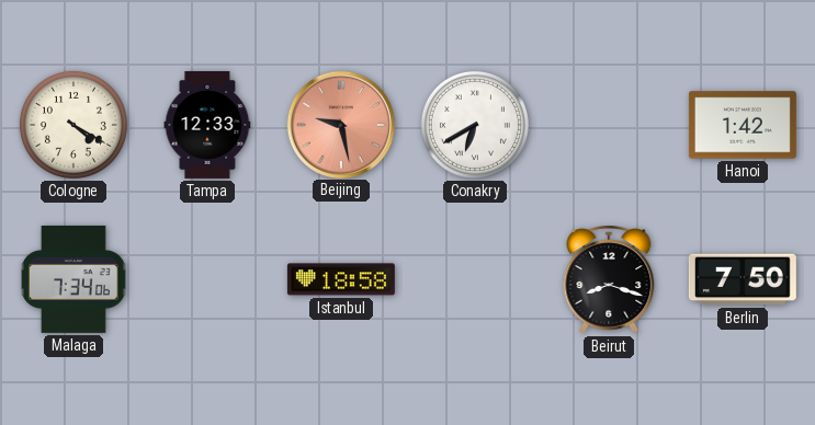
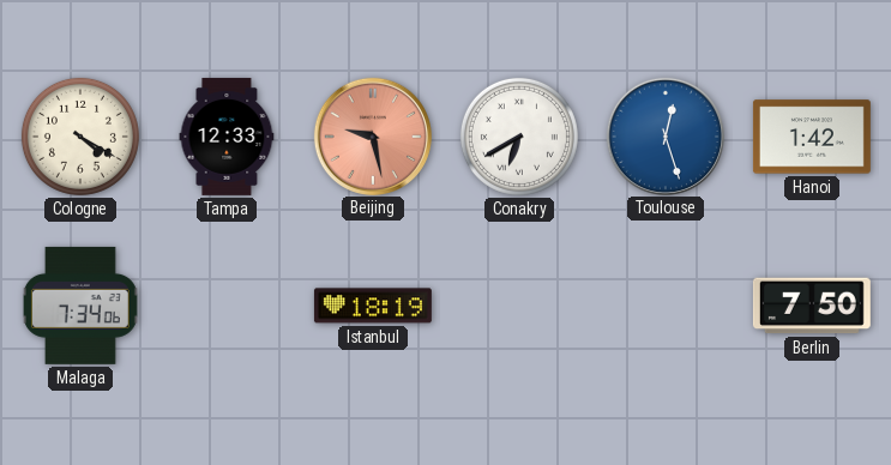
Toulouse: none -> 12:27
Istanbul: 18:58 -> 18:19
Beirut: 8:18 -> none
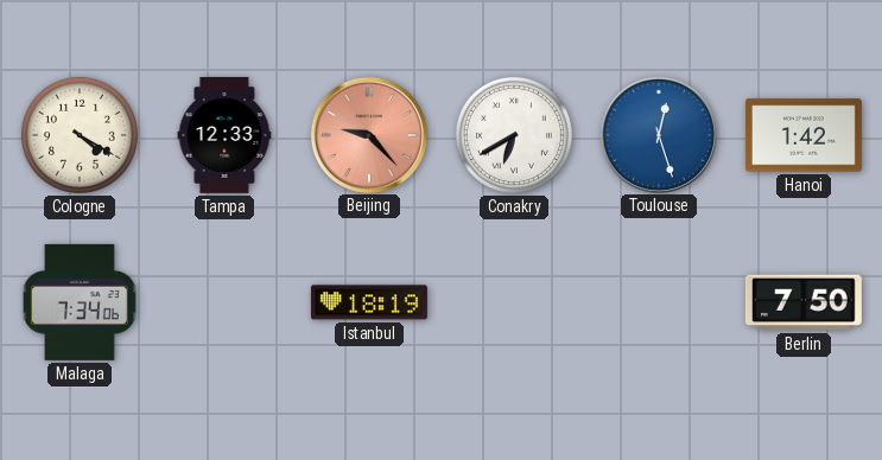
Beijing: 9:28 -> 9:23
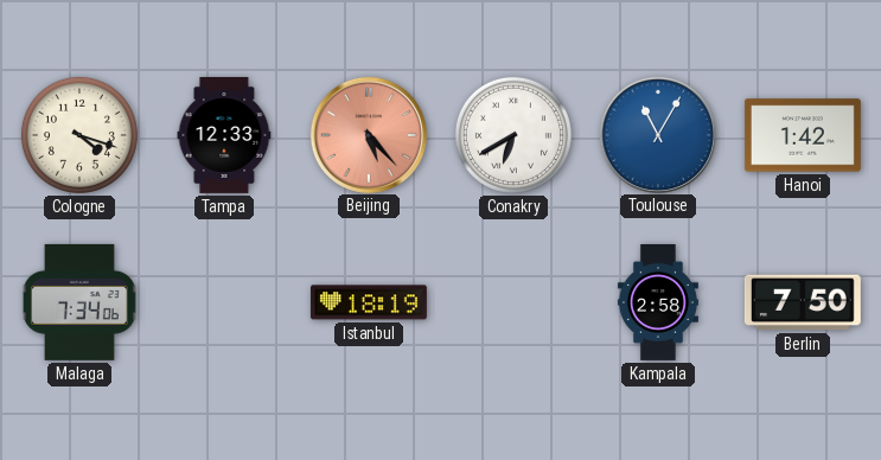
Cologne: 4:20 -> 4:18
Beijing: 9:23 -> 5:23
Toulouse: 12:27 -> 11:05
Kampala: none -> 2:58
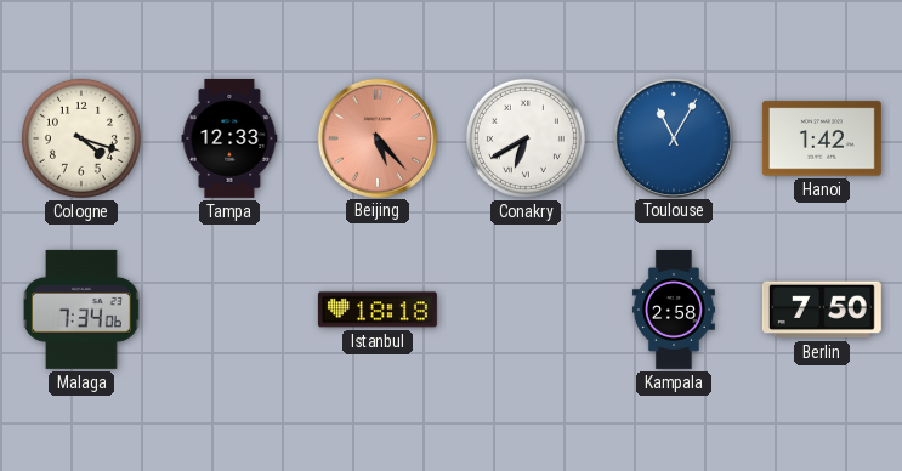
Istanbul: 18:19 -> 18:18
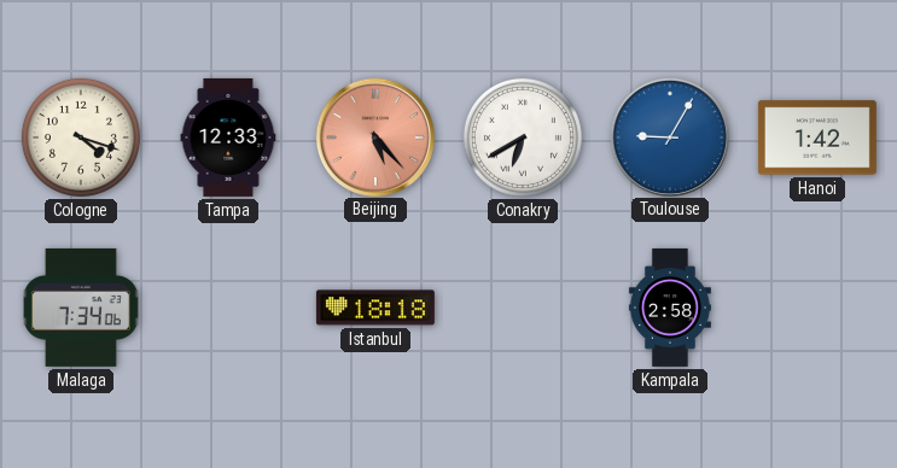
Toulouse: 11:05 -> 9:05
Berlin: 7:50 -> none
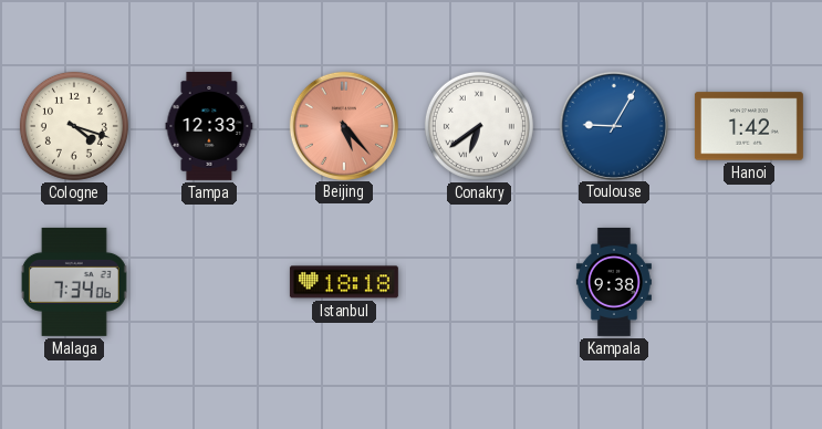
Conakry: 6:40 -> 6:39
Kampala: 2:58 -> 9:38
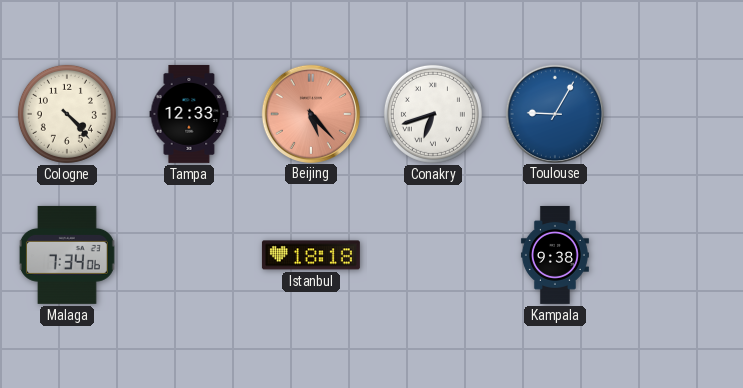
Cologne: 4:18 -> 4:23
Conakry: 6:39 -> 6:42
Hanoi: 1:42 -> none
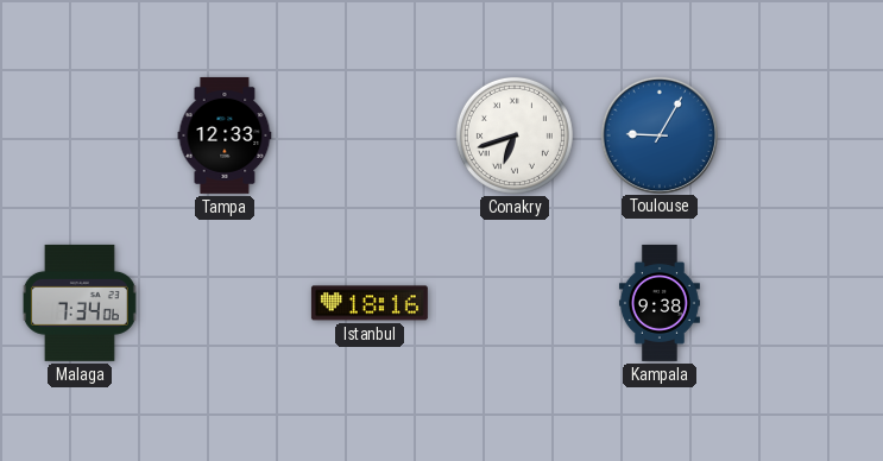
Cologne: 4:23 -> none
Beijing: 5:23 -> none
Istanbul: 18:18 -> 18:16
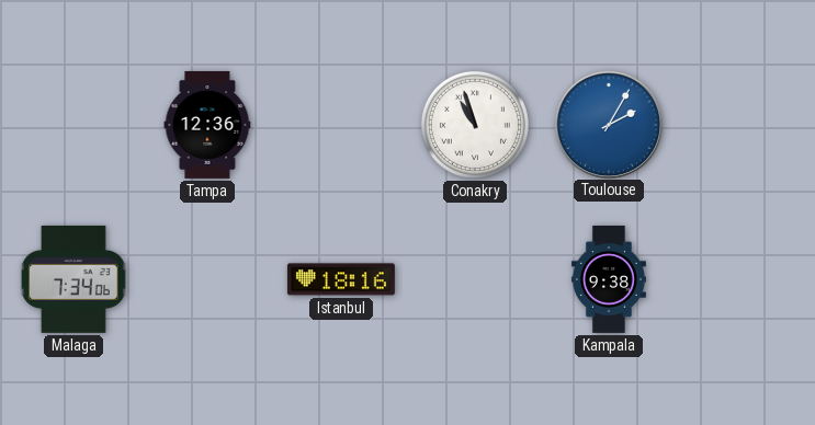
Tampa: 12:33 -> 12:36
Conakry: 6:42 -> 10:57
Toulouse: 9:05 -> 2:05
